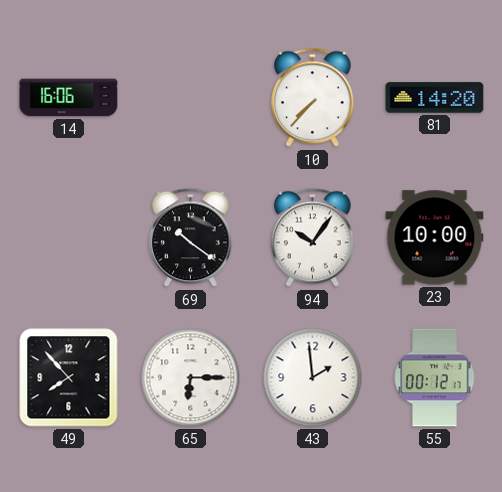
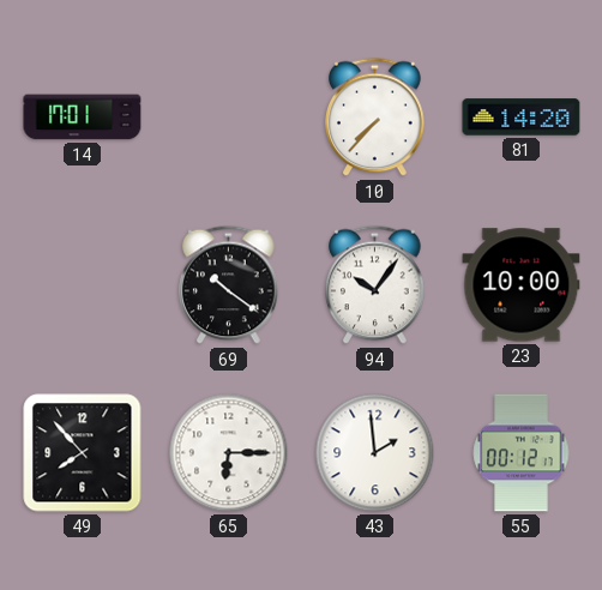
14: 16:06 -> 17:01
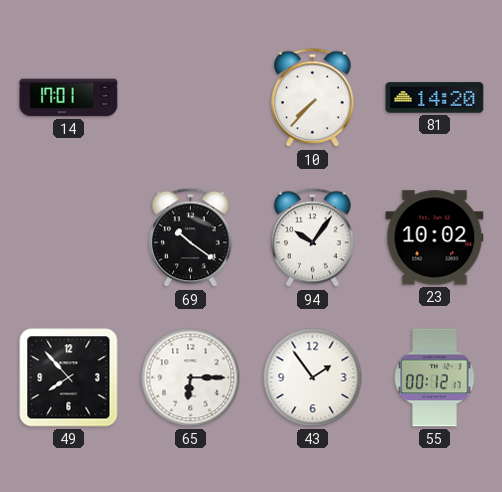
23: 10:00 -> 10:02
43: 1:59 -> 1:54
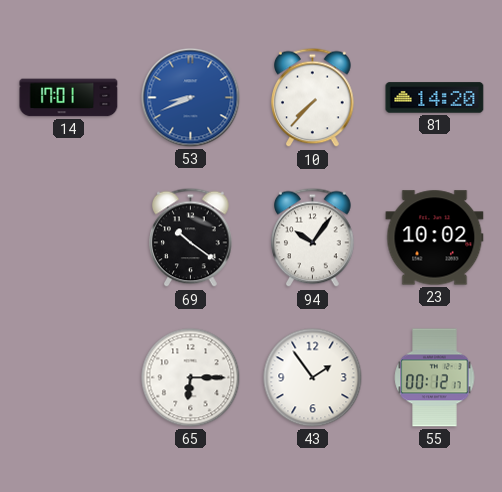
53: none -> 8:41
49: 7:53 -> none
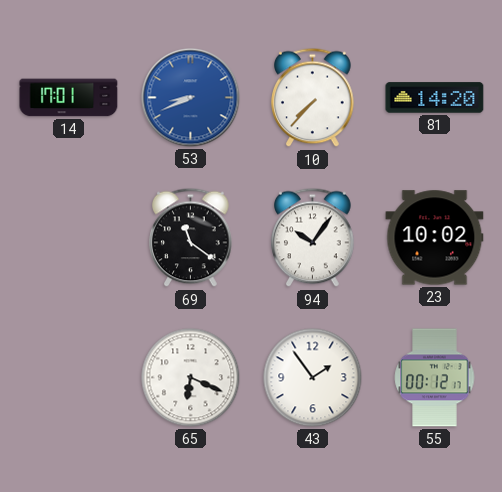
69: 10:21 -> 11:21
65: 6:15 -> 6:19
